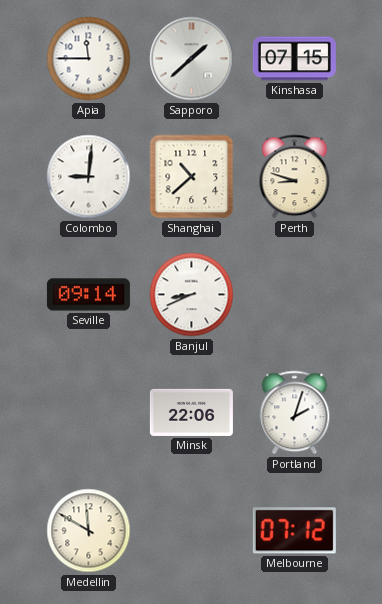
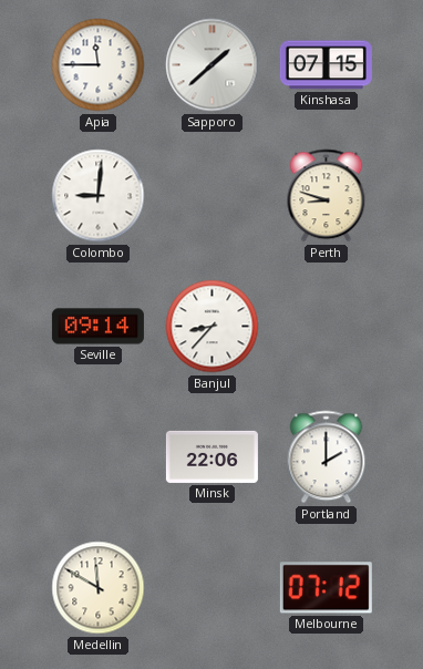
Shanghai: 10:38 -> none
Banjul: 8:41 -> 8:37
Portland: 2:03 -> 2:00
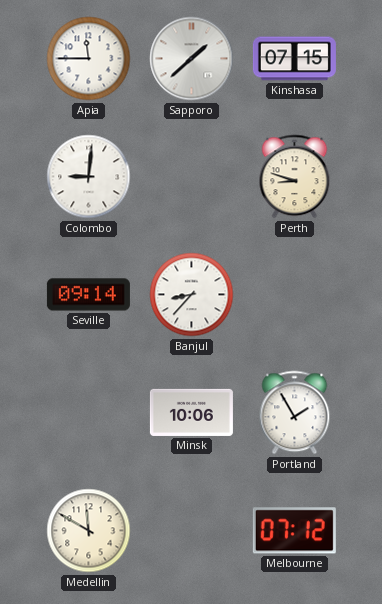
Minsk: 22:06 -> 10:06
Portland: 2:00 -> 1:55
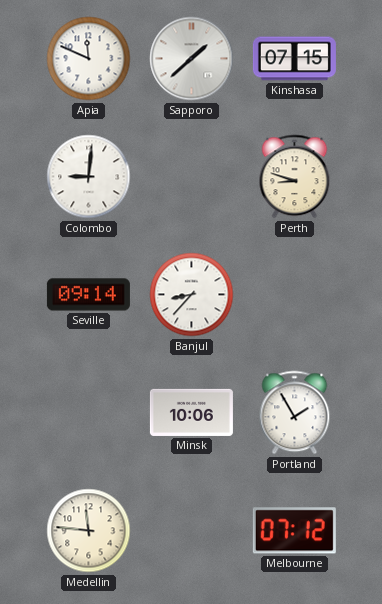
Apia: 11:45 -> 11:49
Medellin: 11:50 -> 11:46
